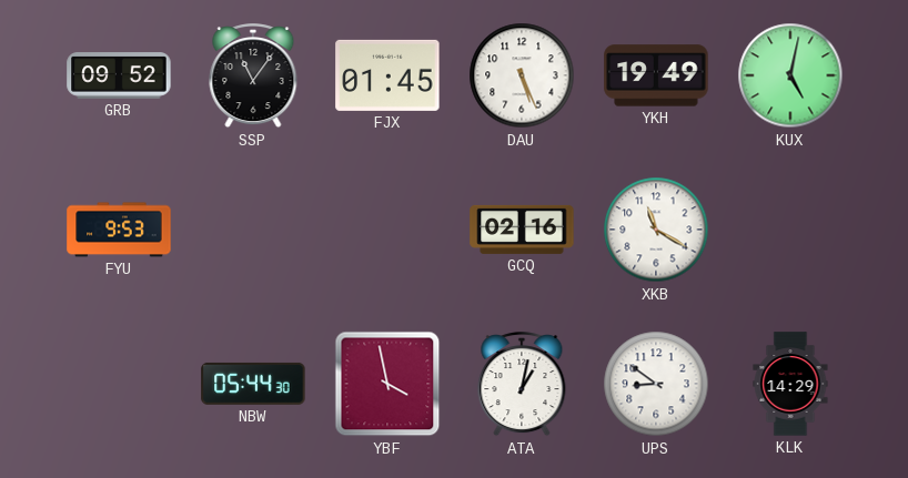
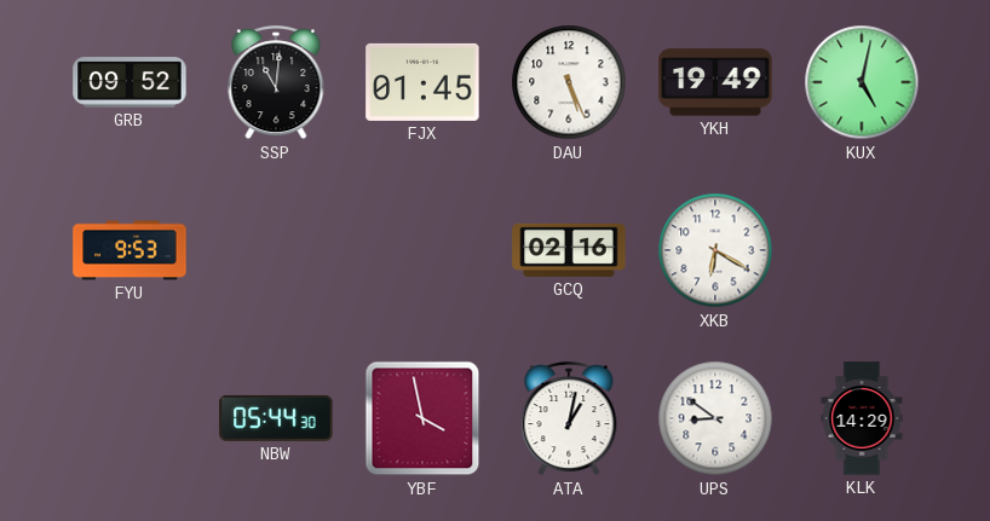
SSP: 11:06 -> 11:01
XKB: 11:20 -> 6:20
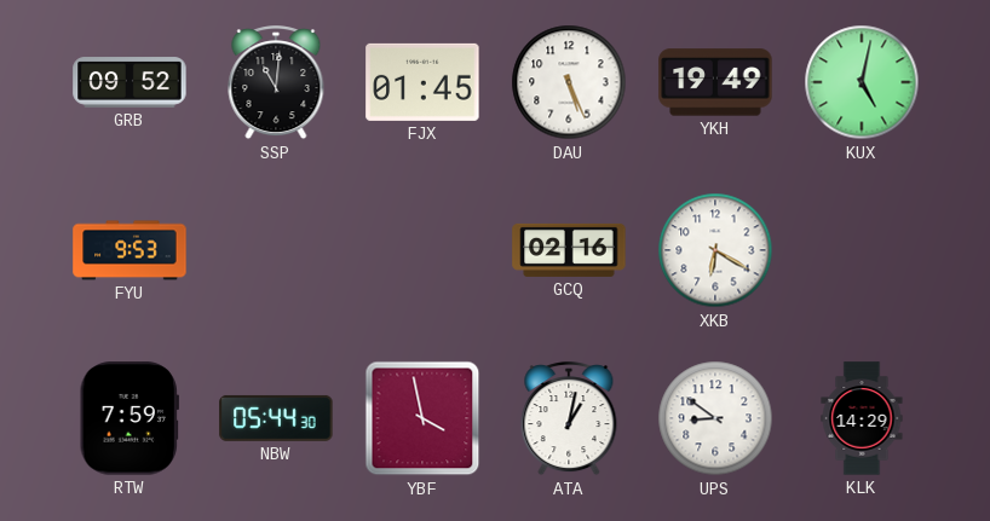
RTW: none -> 7:59
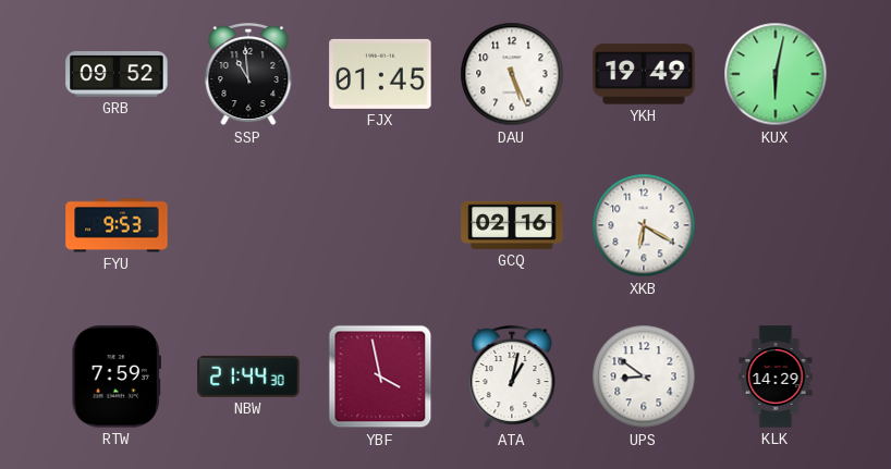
SSP: 11:01 -> 10:59
KUX: 5:02 -> 6:02
NBW: 05:44 -> 21:44
